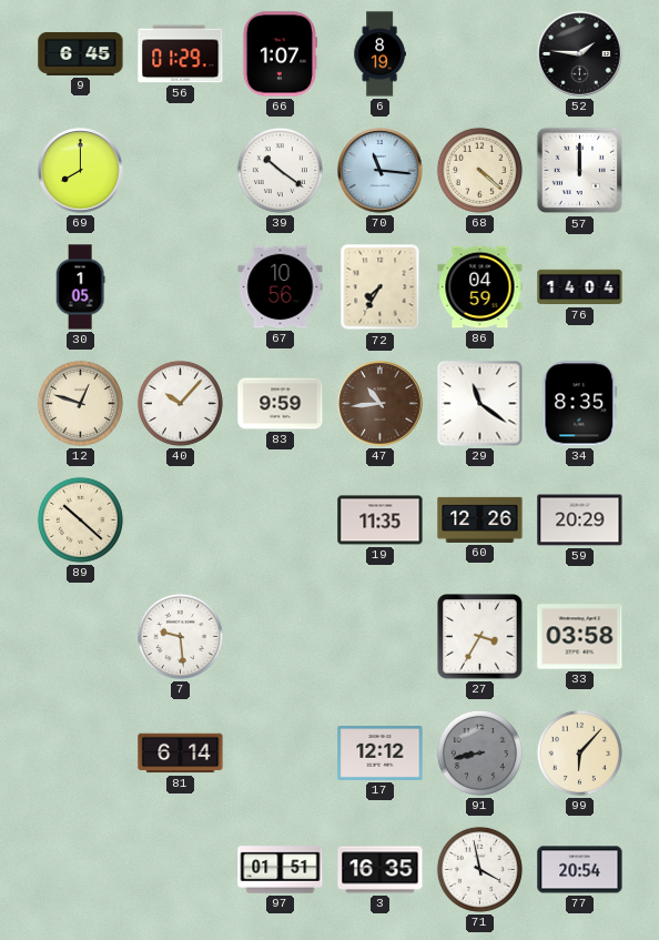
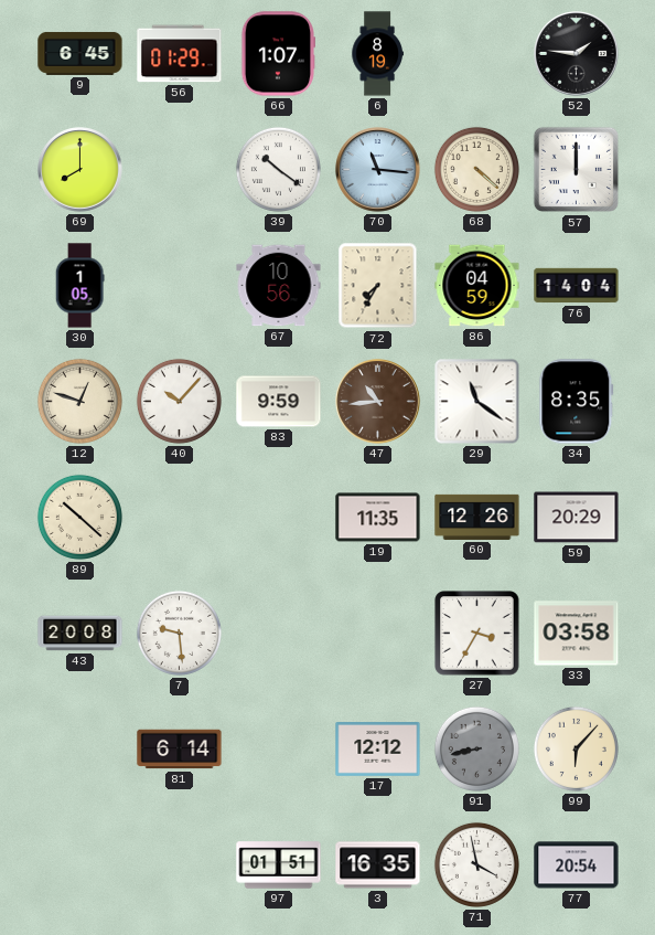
43: none -> 20:08
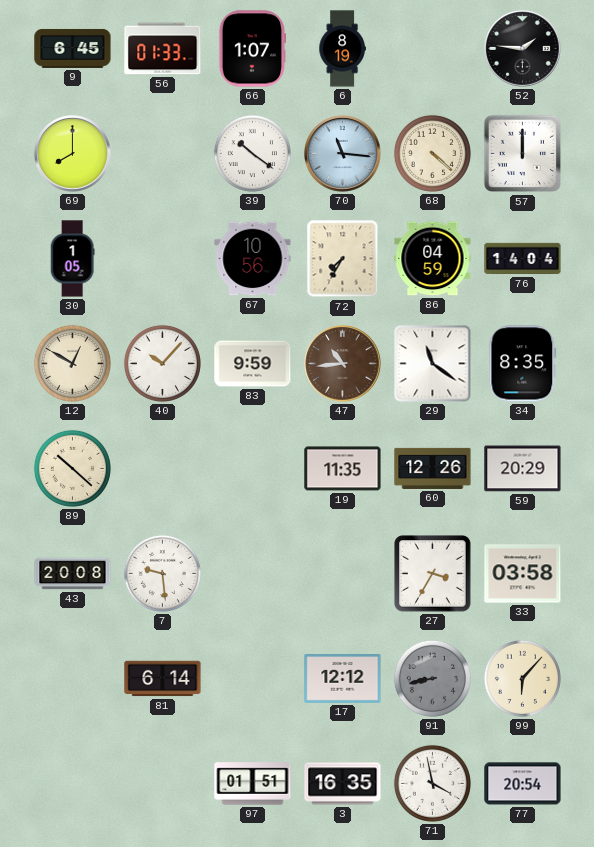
56: 01:29 -> 01:33
12: 12:48 -> 12:50
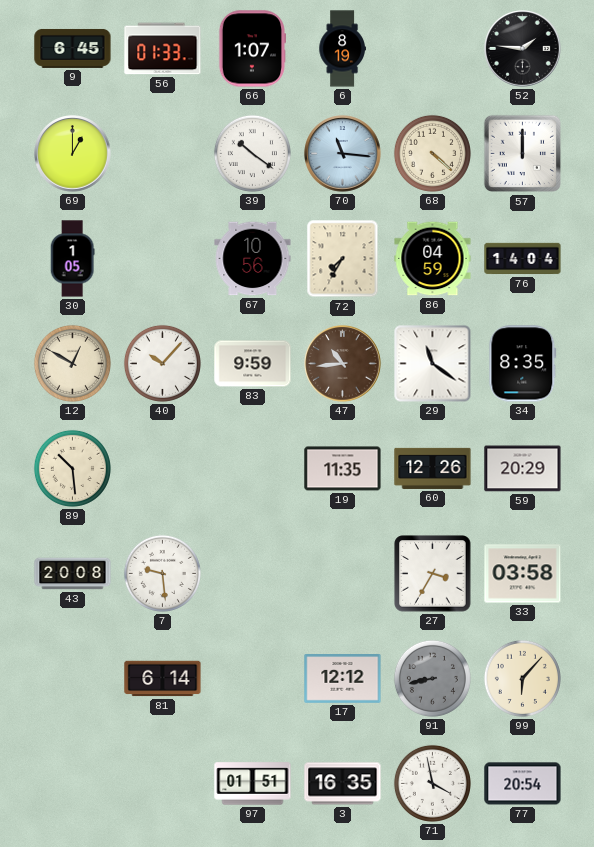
69: 8:00 -> 1:00
89: 10:22 -> 10:29
